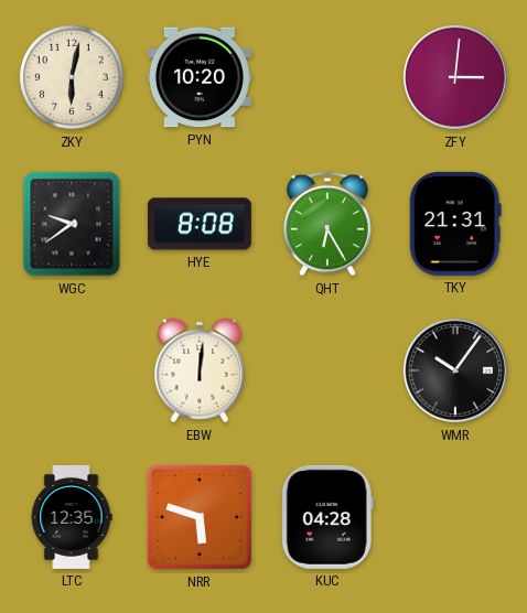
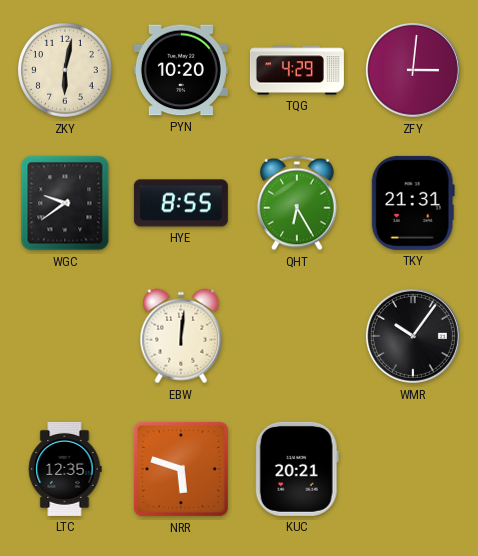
TQG: none -> 4:29
HYE: 8:08 -> 8:55
KUC: 04:28 -> 20:21
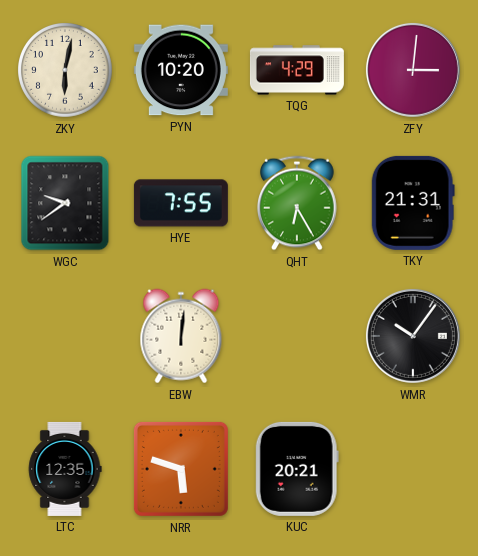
HYE: 8:55 -> 7:55
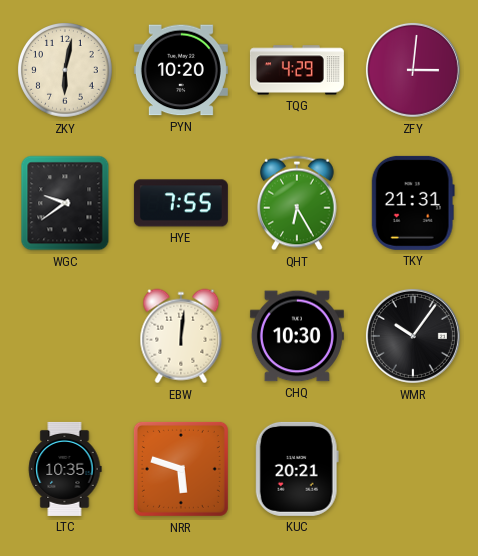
CHQ: none -> 10:30
LTC: 12:35 -> 10:35
